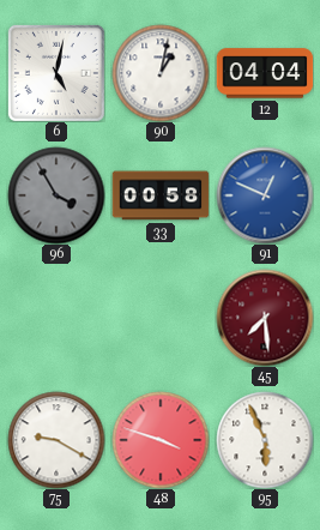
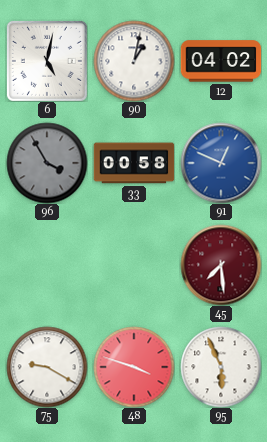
12: 04:04 -> 04:02
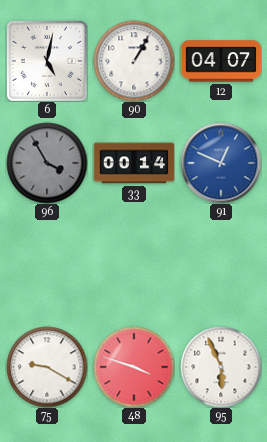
90: 1:02 -> 1:05
12: 04:02 -> 04:07
33: 00:58 -> 00:14
45: 7:29 -> none
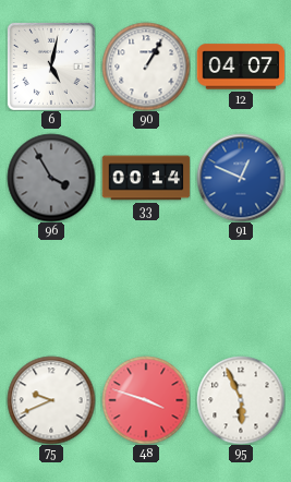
75: 9:20 -> 9:41
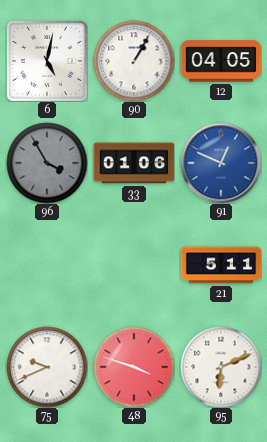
12: 04:07 -> 04:05
33: 00:14 -> 01:06
21: none -> 5:11
95: 5:56 -> 6:11
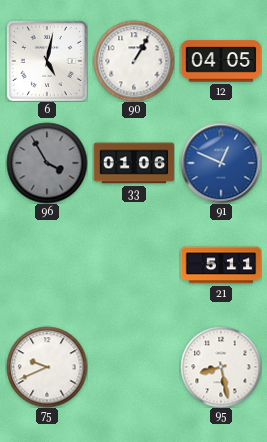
48: 3:48 -> none
95: 6:11 -> 8:28
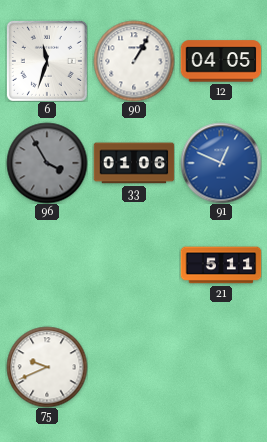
6: 5:02 -> 11:33
95: 8:28 -> none
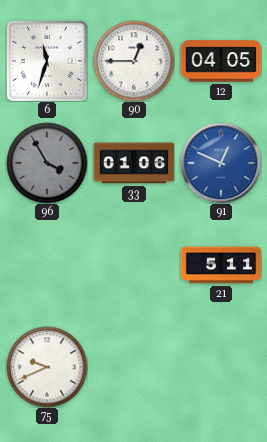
90: 1:05 -> 12:45
